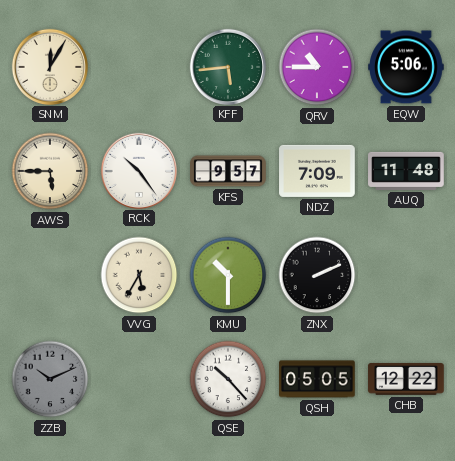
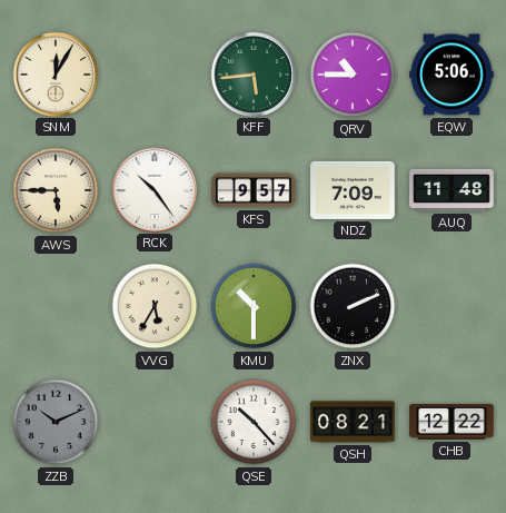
QSH: 05:05 -> 08:21
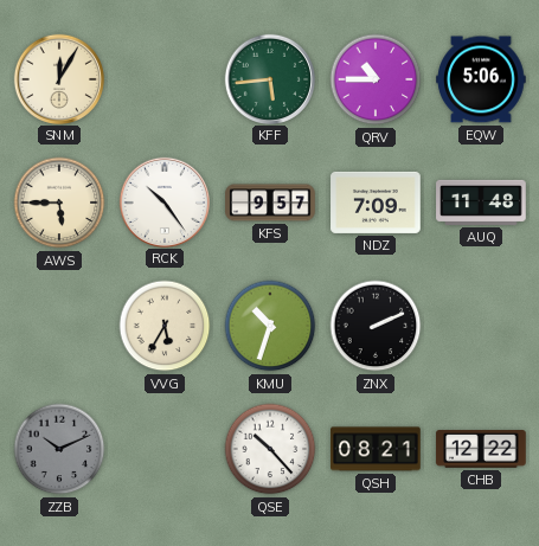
KMU: 10:30 -> 10:33
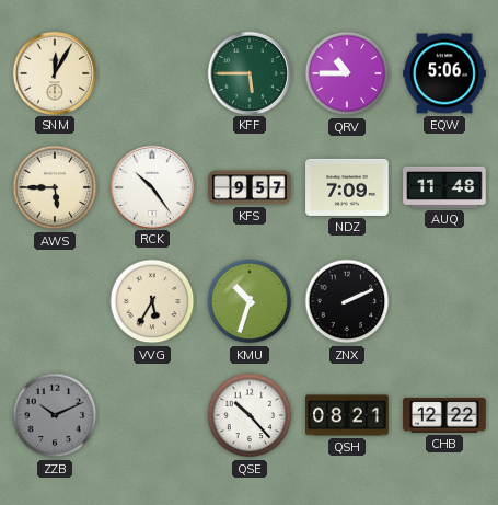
KFF: 5:44 -> 5:45
